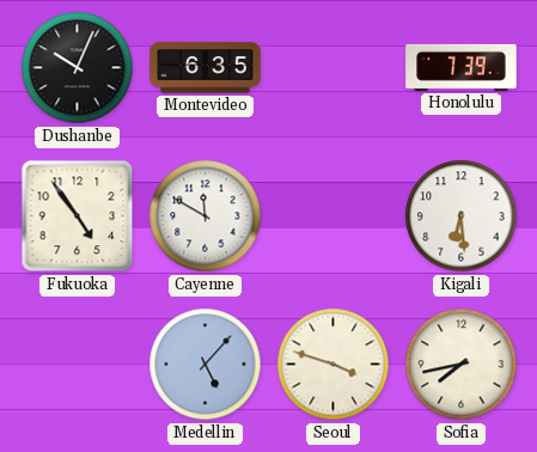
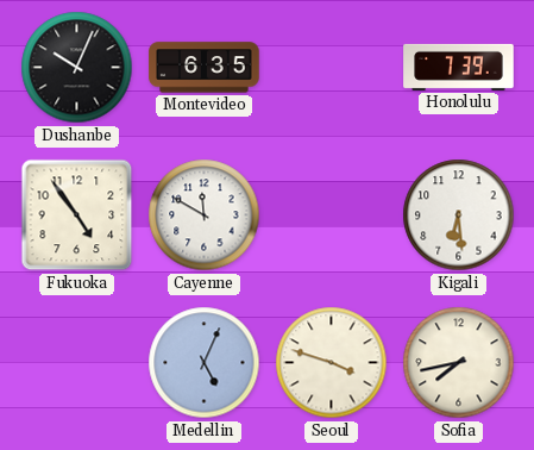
Medellin: 5:07 -> 5:04
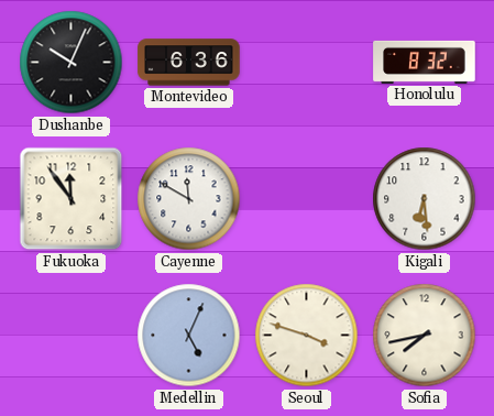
Montevideo: 6:35 -> 6:36
Honolulu: 7:39 -> 8:32
Fukuoka: 4:54 -> 11:54
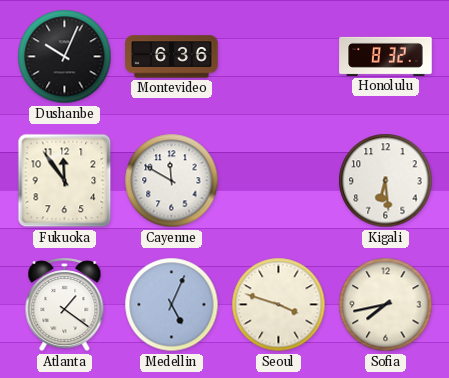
Atlanta: none -> 1:21
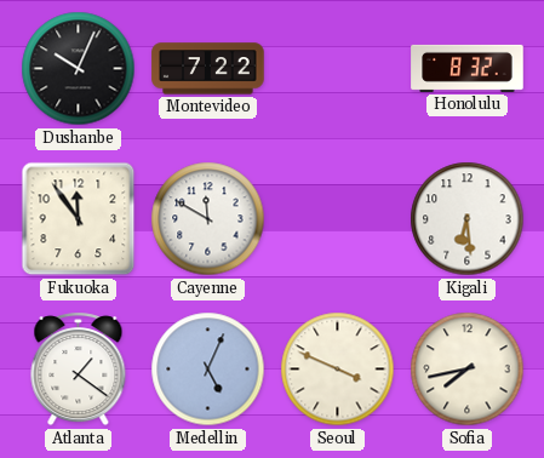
Montevideo: 6:36 -> 7:22
Seoul: 3:48 -> 3:49
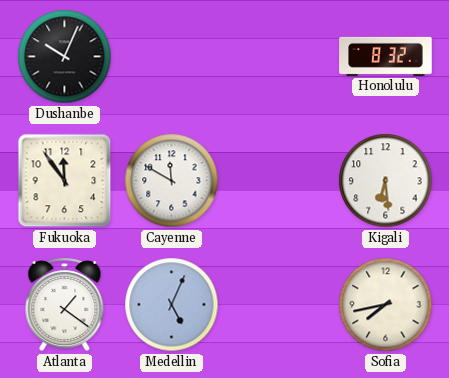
Montevideo: 7:22 -> none
Seoul: 3:49 -> none
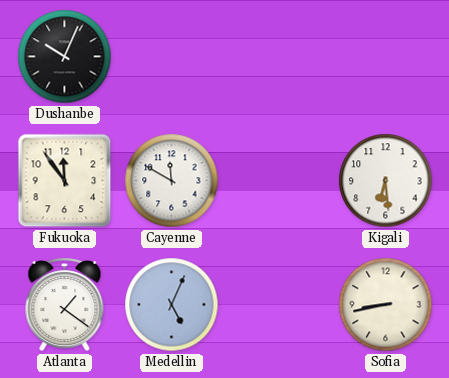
Honolulu: 8:32 -> none
Sofia: 7:43 -> 8:43
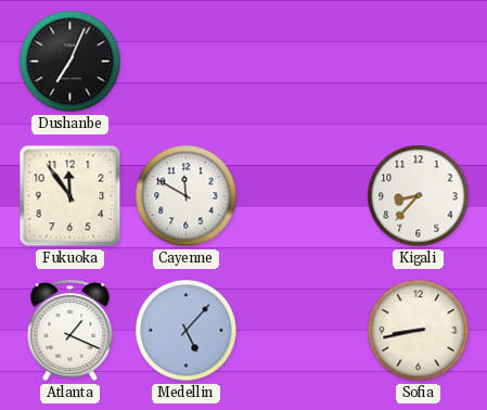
Dushanbe: 10:04 -> 7:04
Kigali: 6:29 -> 8:37
Atlanta: 1:21 -> 1:19
Medellin: 5:04 -> 5:07
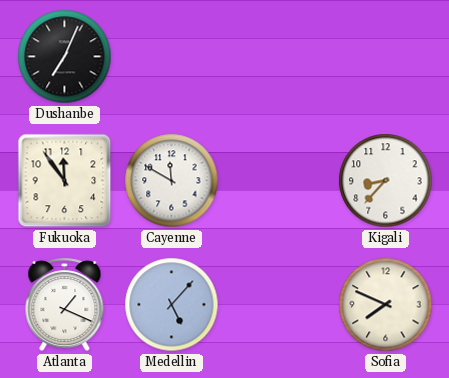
Sofia: 8:43 -> 7:49
